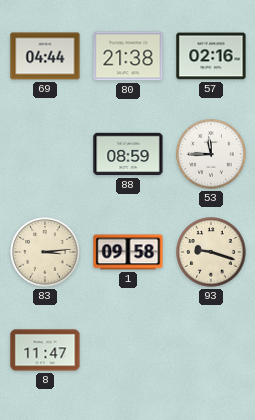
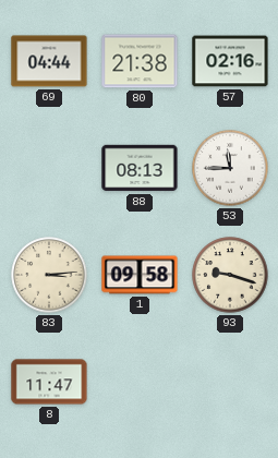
88: 08:59 -> 08:13
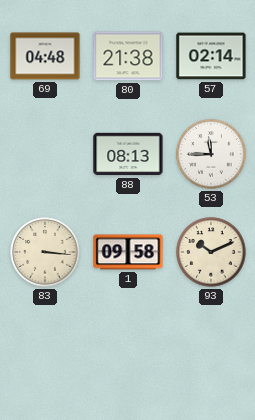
69: 04:44 -> 04:48
57: 02:16 -> 02:14
83: 3:14 -> 3:16
93: 9:18 -> 10:11
8: 11:47 -> none
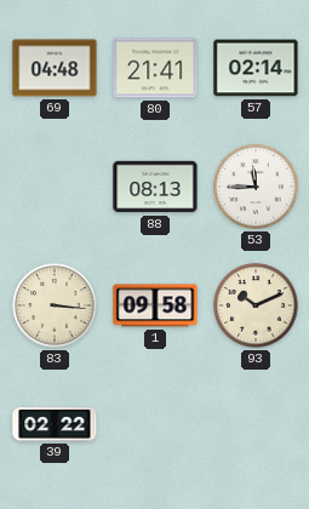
80: 21:38 -> 21:41
39: none -> 02:22
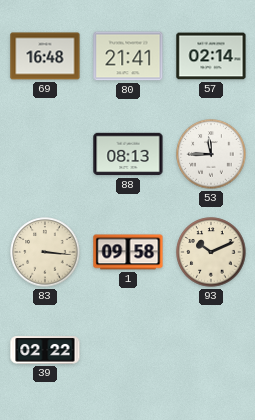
69: 04:48 -> 16:48
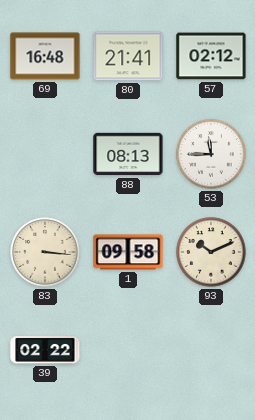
57: 02:14 -> 02:12
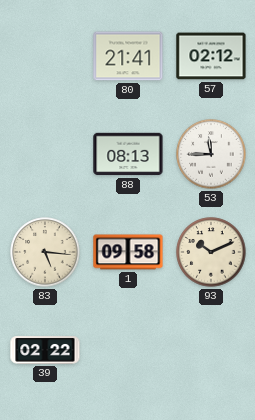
69: 16:48 -> none
83: 3:16 -> 5:16
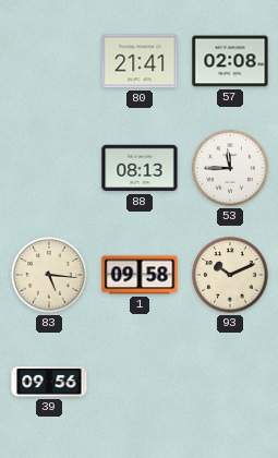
57: 02:12 -> 02:08
39: 02:22 -> 09:56
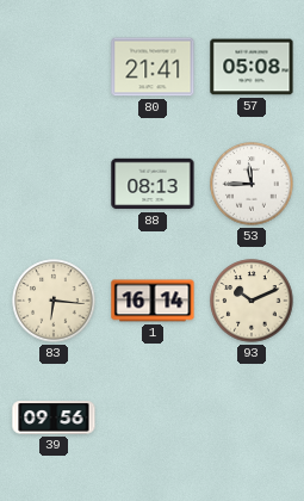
57: 02:08 -> 05:08
83: 5:16 -> 6:16
1: 09:58 -> 16:14
